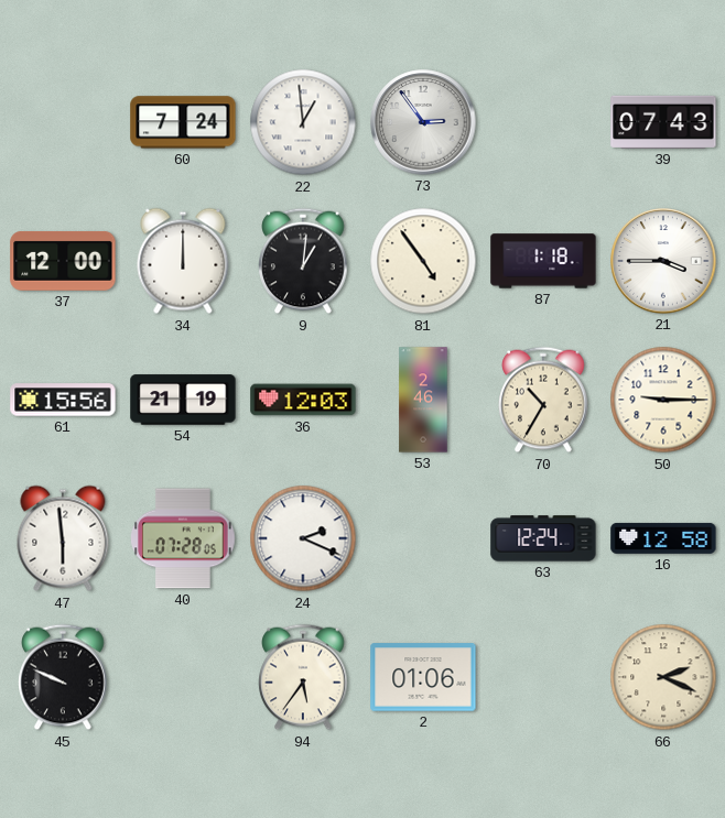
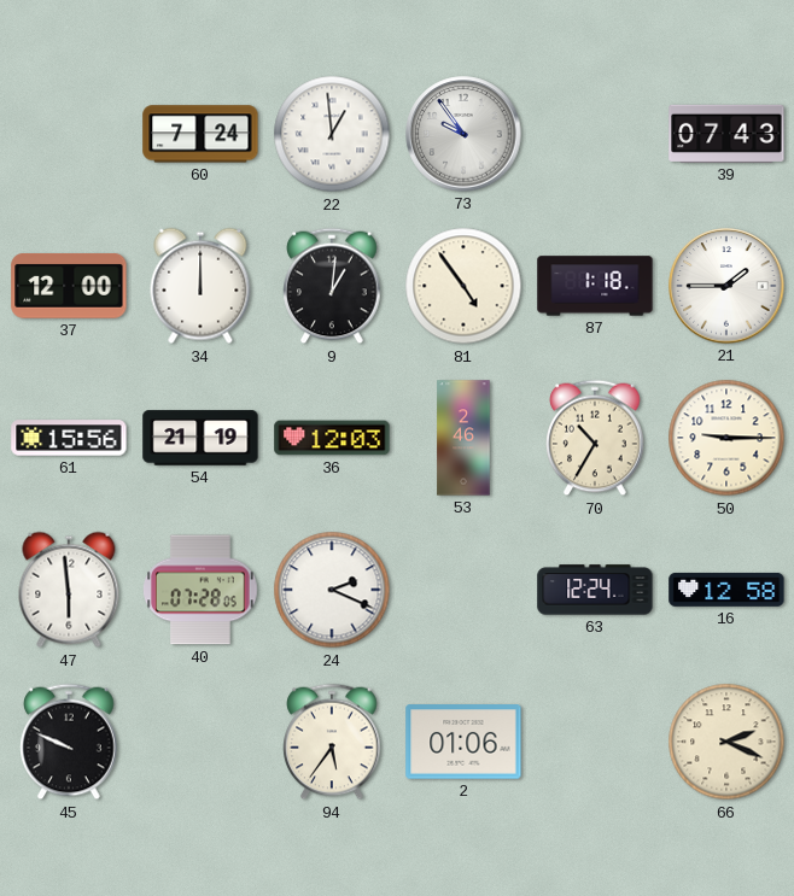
73: 2:54 -> 9:54
21: 3:45 -> 1:45
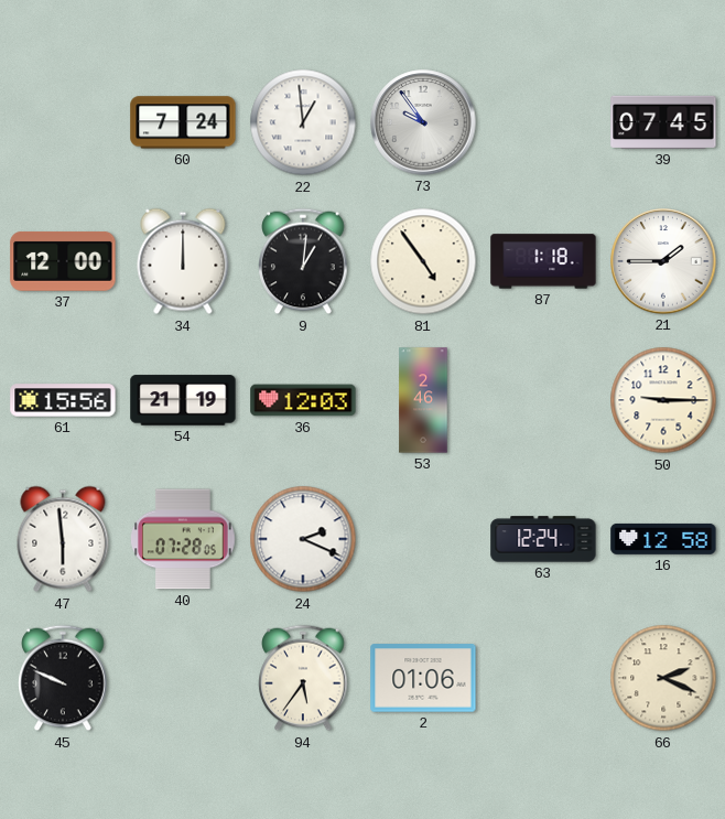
39: 07:43 -> 07:45
70: 10:35 -> none
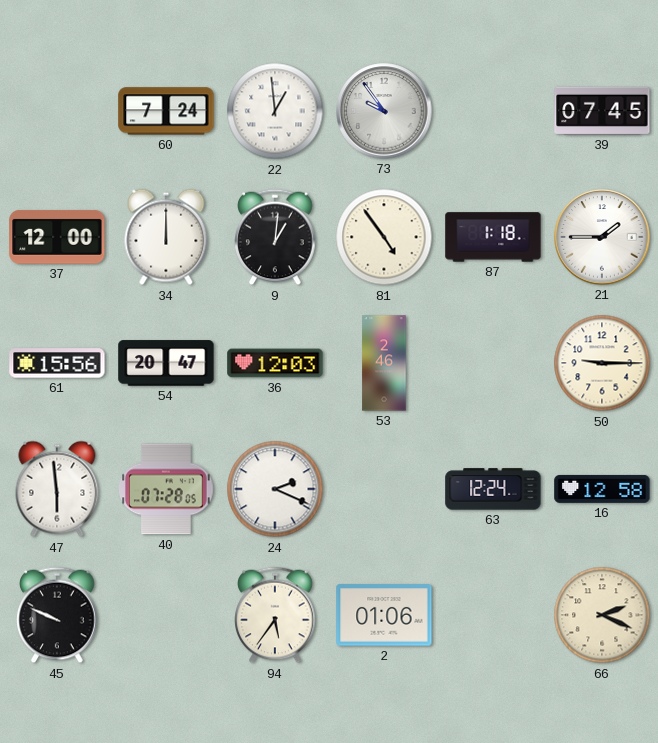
54: 21:19 -> 20:47
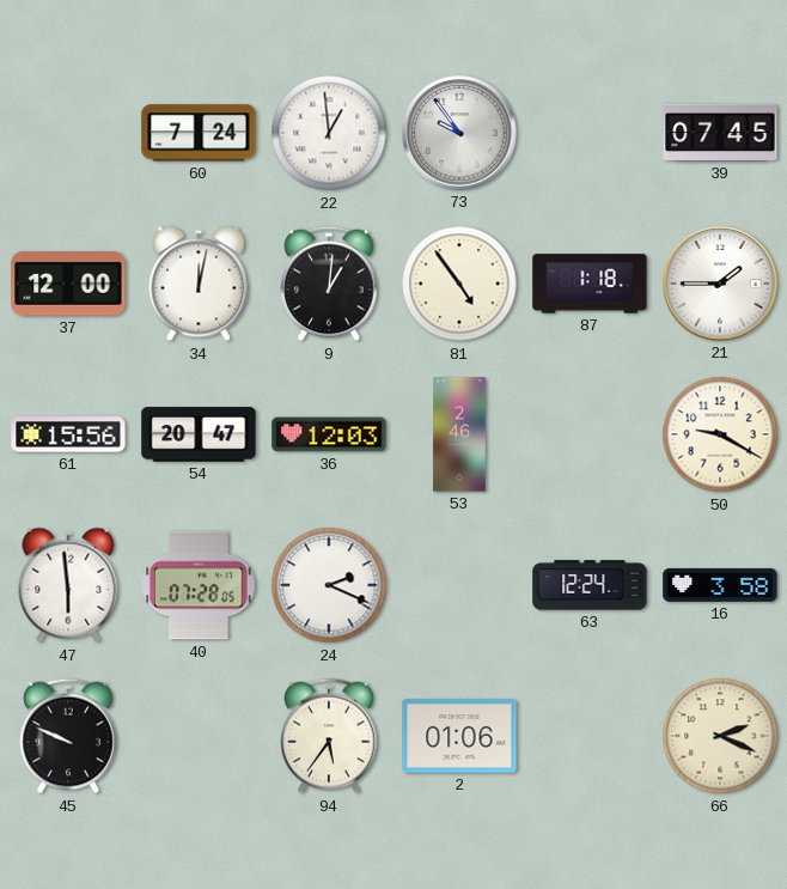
34: 12:00 -> 12:02
50: 9:15 -> 9:20
16: 12:58 -> 3:58
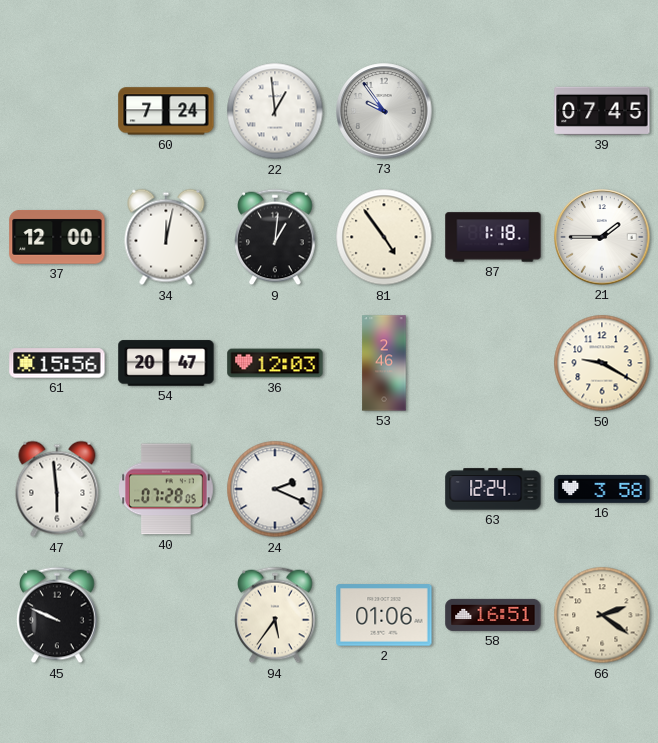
58: none -> 16:51
66: 2:19 -> 2:21
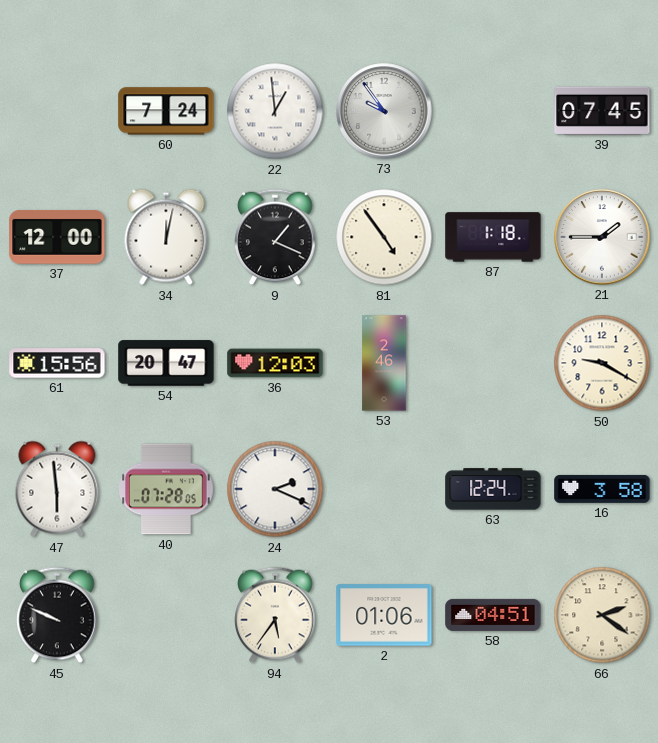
9: 1:01 -> 1:19
58: 16:51 -> 04:51
